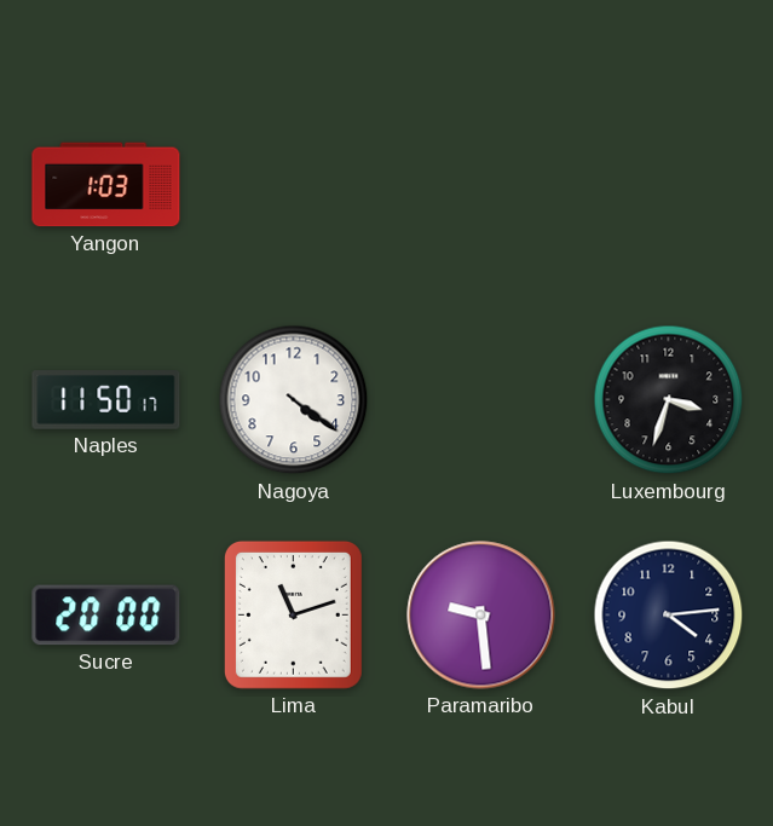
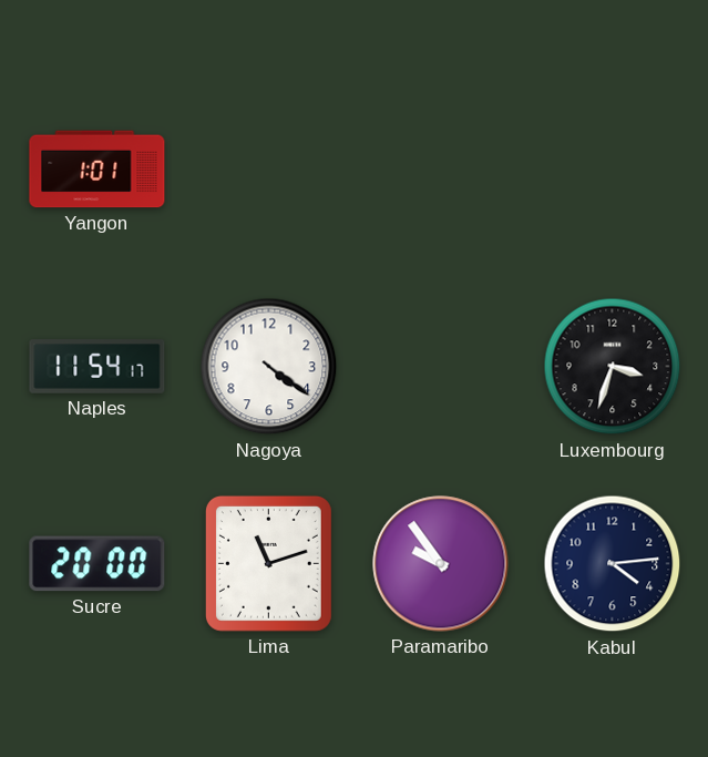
Yangon: 1:03 -> 1:01
Naples: 11:50 -> 11:54
Paramaribo: 9:29 -> 9:54
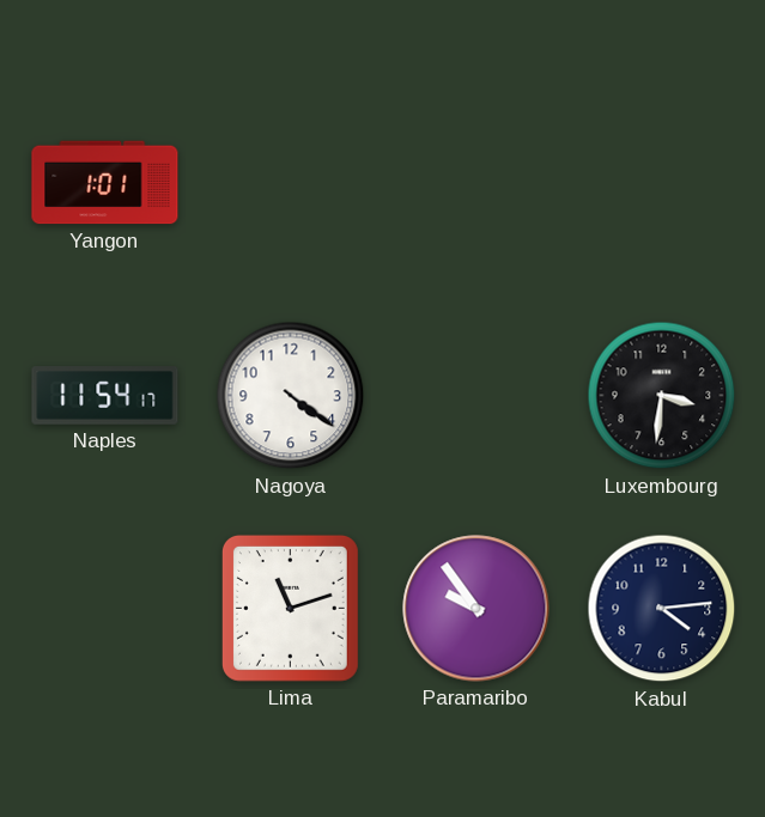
Luxembourg: 3:33 -> 3:31
Sucre: 20:00 -> none
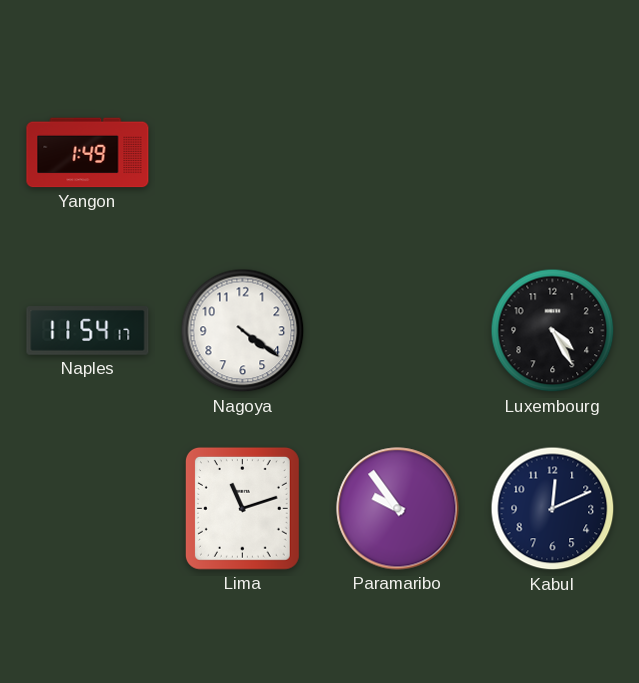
Yangon: 1:01 -> 1:49
Luxembourg: 3:31 -> 4:25
Kabul: 4:14 -> 12:11
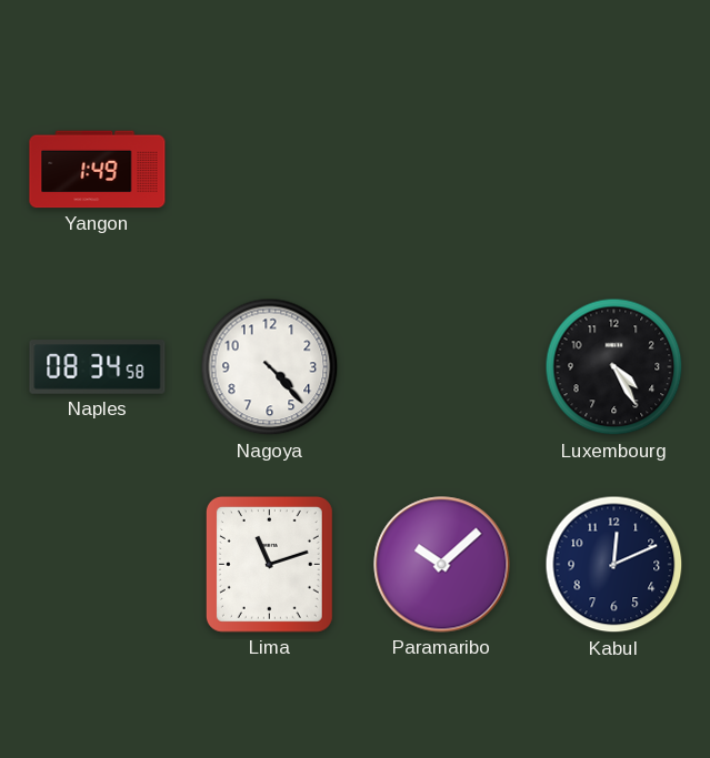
Naples: 11:54 -> 08:34
Nagoya: 4:21 -> 4:23
Paramaribo: 9:54 -> 10:08
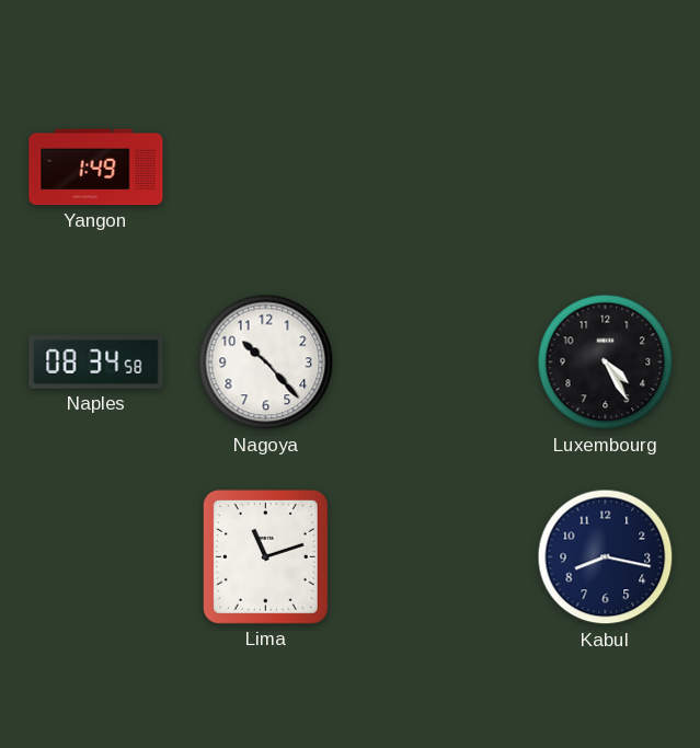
Nagoya: 4:23 -> 10:23
Paramaribo: 10:08 -> none
Kabul: 12:11 -> 8:17
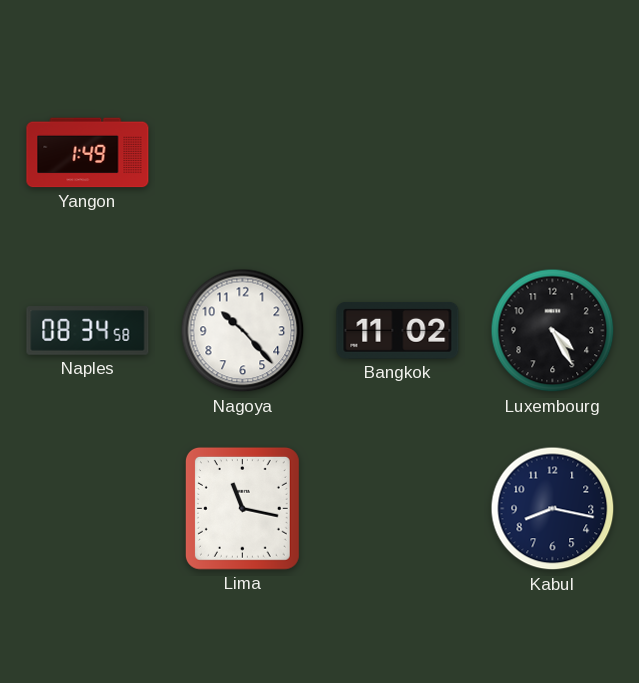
Bangkok: none -> 11:02
Lima: 11:12 -> 11:17
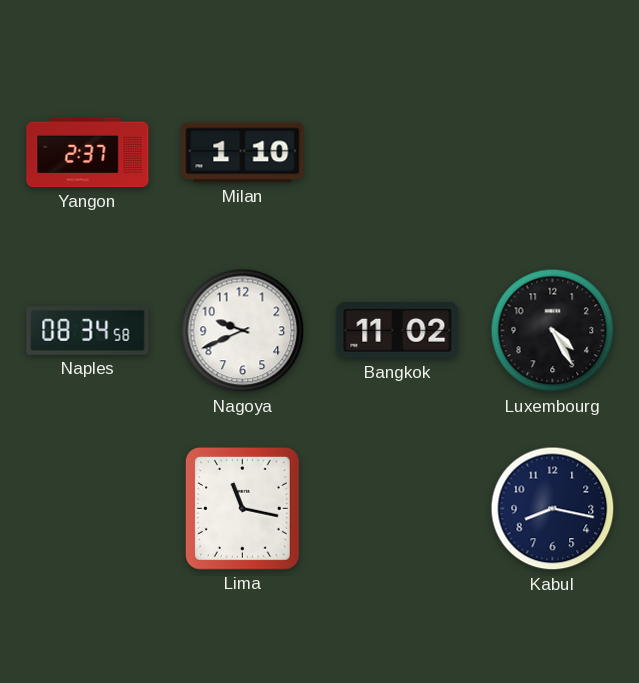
Yangon: 1:49 -> 2:37
Milan: none -> 1:10
Nagoya: 10:23 -> 9:41
